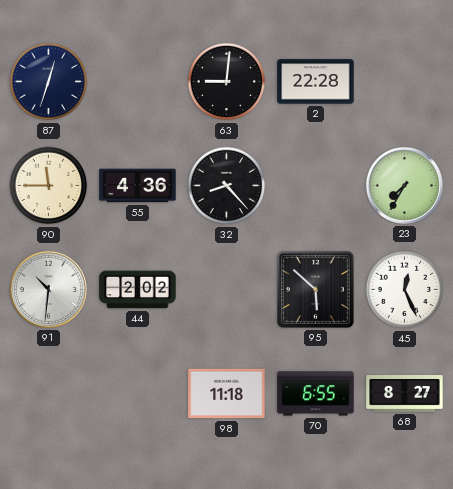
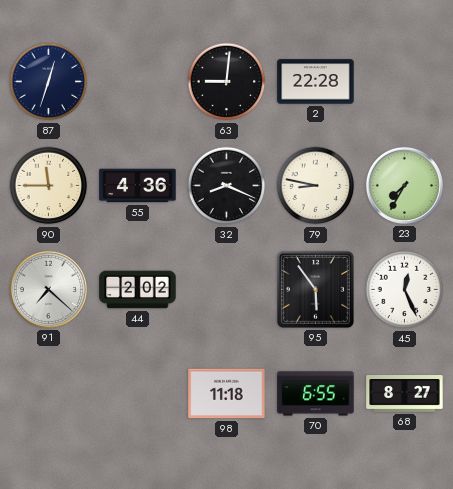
32: 8:23 -> 8:19
79: none -> 8:47
91: 10:31 -> 7:22
95: 5:52 -> 5:54
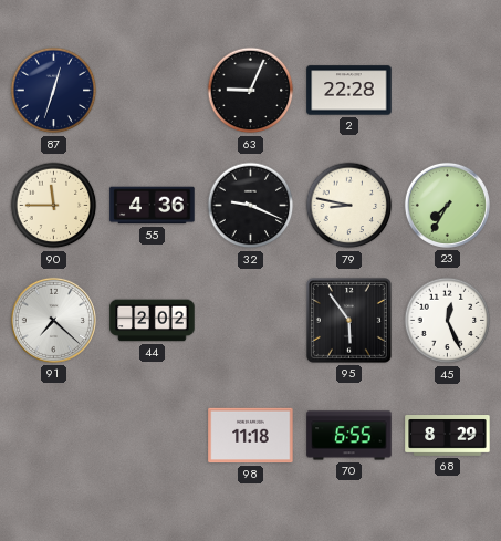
63: 9:01 -> 9:04
32: 8:19 -> 9:19
68: 8:27 -> 8:29
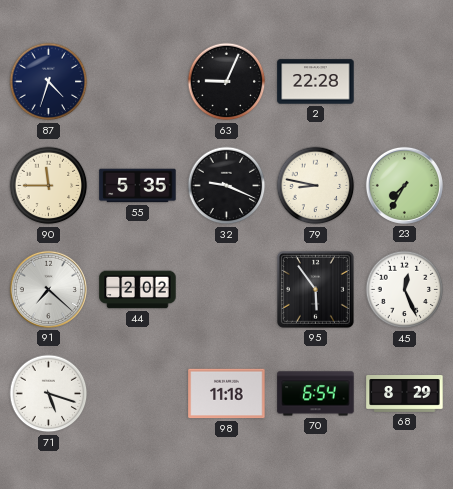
87: 12:33 -> 4:33
55: 4:36 -> 5:35
71: none -> 5:18
70: 6:55 -> 6:54
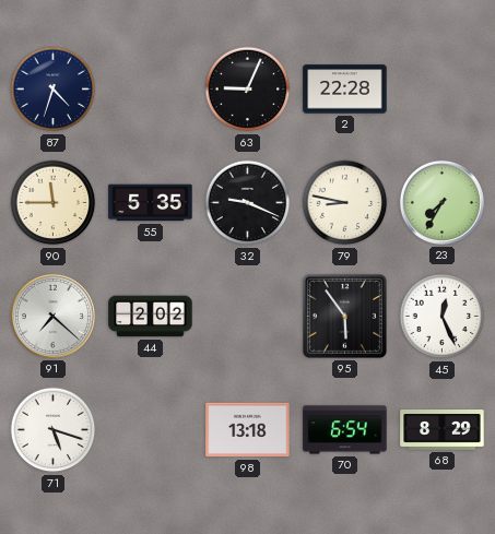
98: 11:18 -> 13:18
